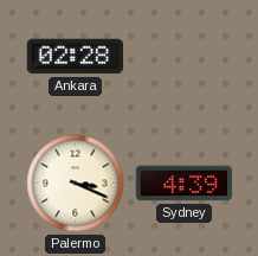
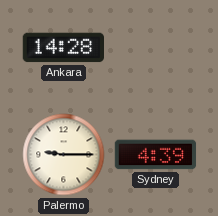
Ankara: 02:28 -> 14:28
Palermo: 3:19 -> 9:15
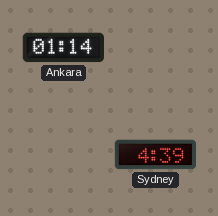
Ankara: 14:28 -> 01:14
Palermo: 9:15 -> none
